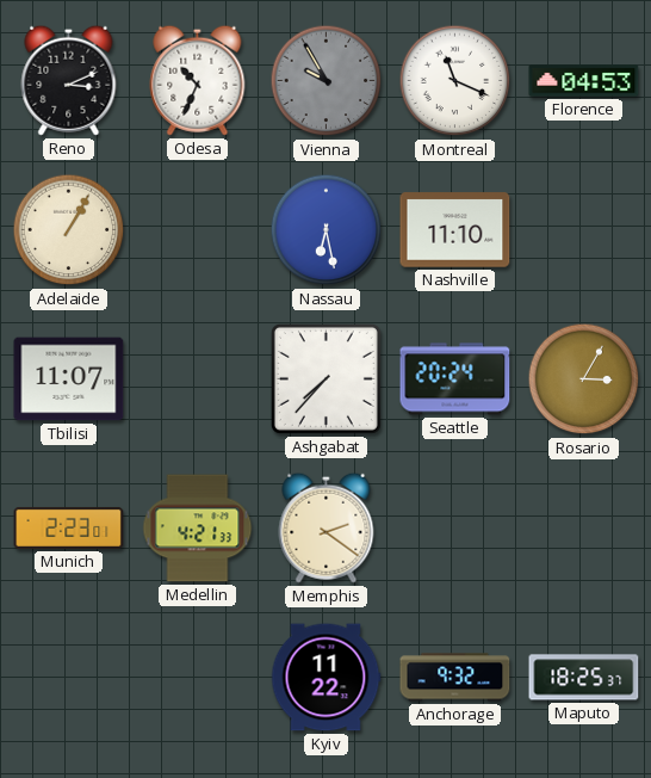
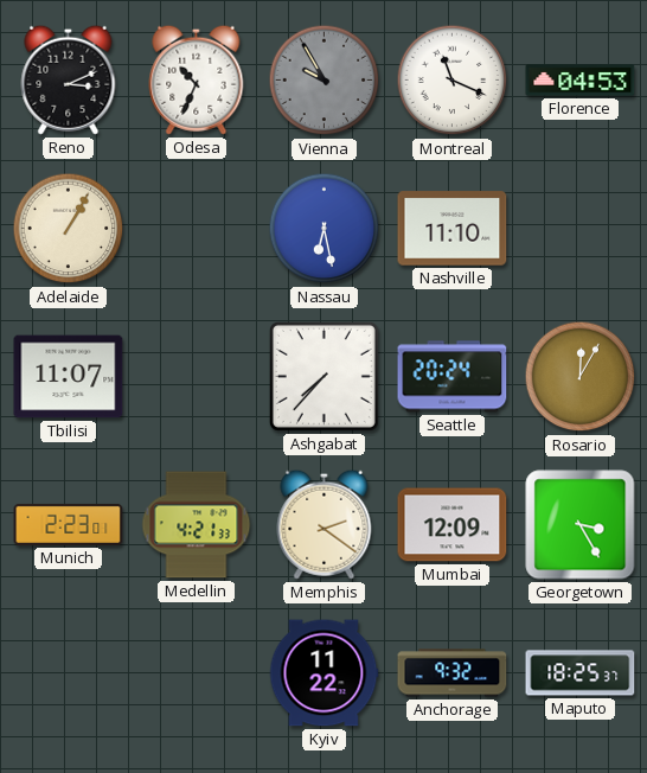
Rosario: 3:05 -> 12:05
Mumbai: none -> 12:09
Georgetown: none -> 3:25
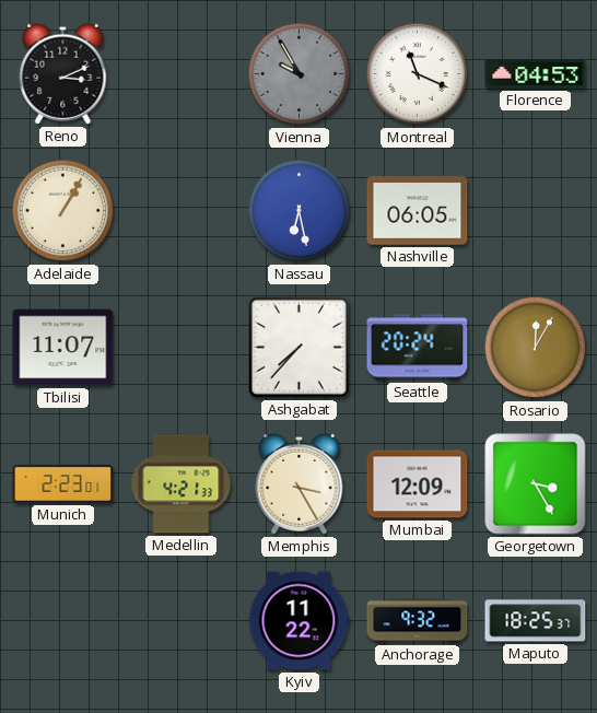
Odesa: 10:34 -> none
Nashville: 11:10 -> 06:05
Memphis: 2:21 -> 3:25
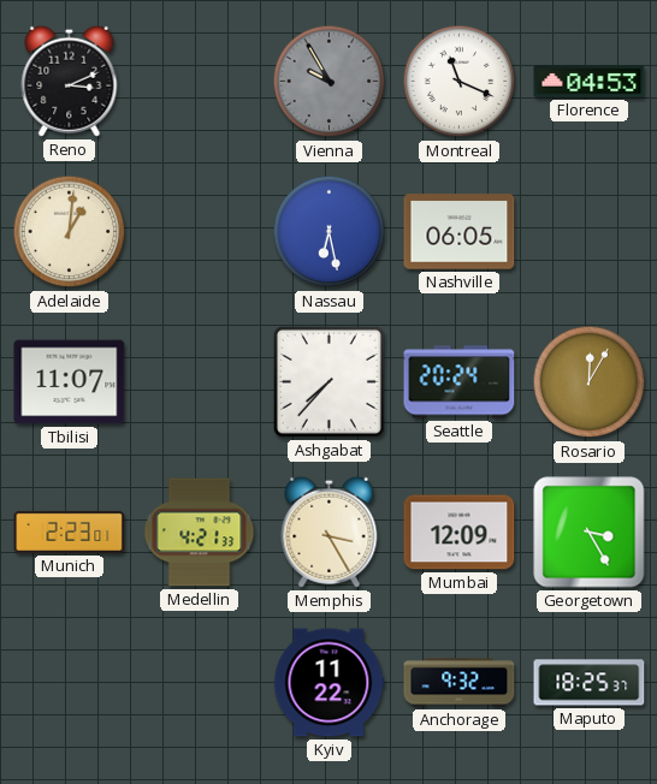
Adelaide: 1:05 -> 1:01
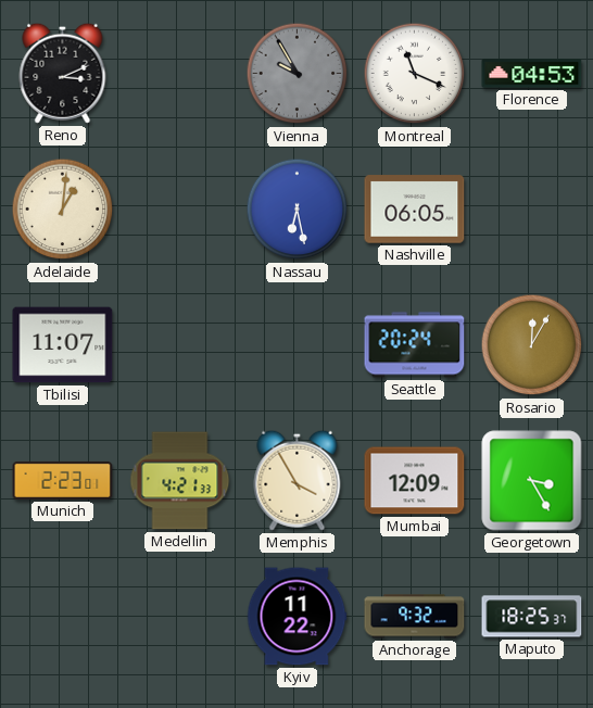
Ashgabat: 7:37 -> none
Memphis: 3:25 -> 3:55
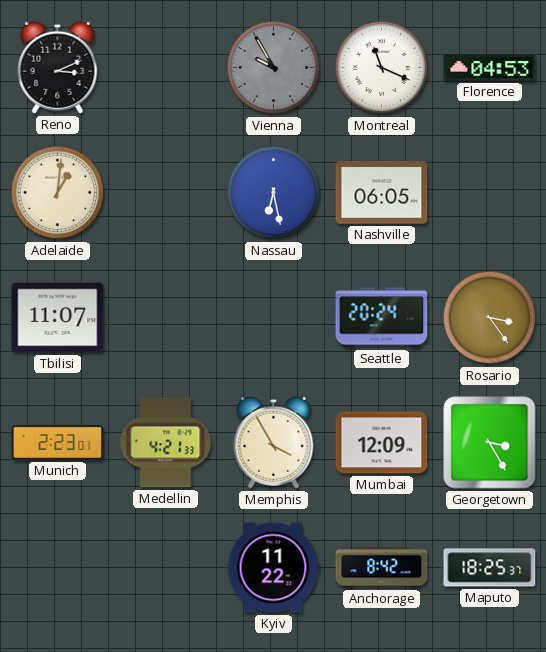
Rosario: 12:05 -> 3:24
Anchorage: 9:32 -> 8:42
